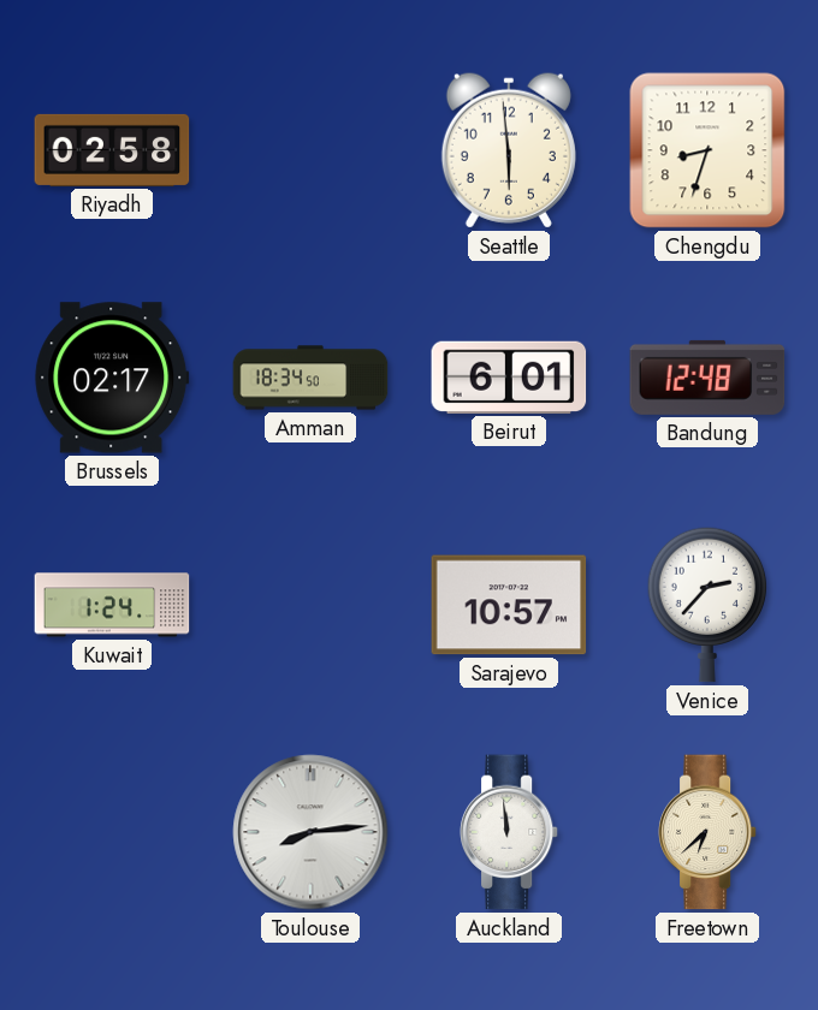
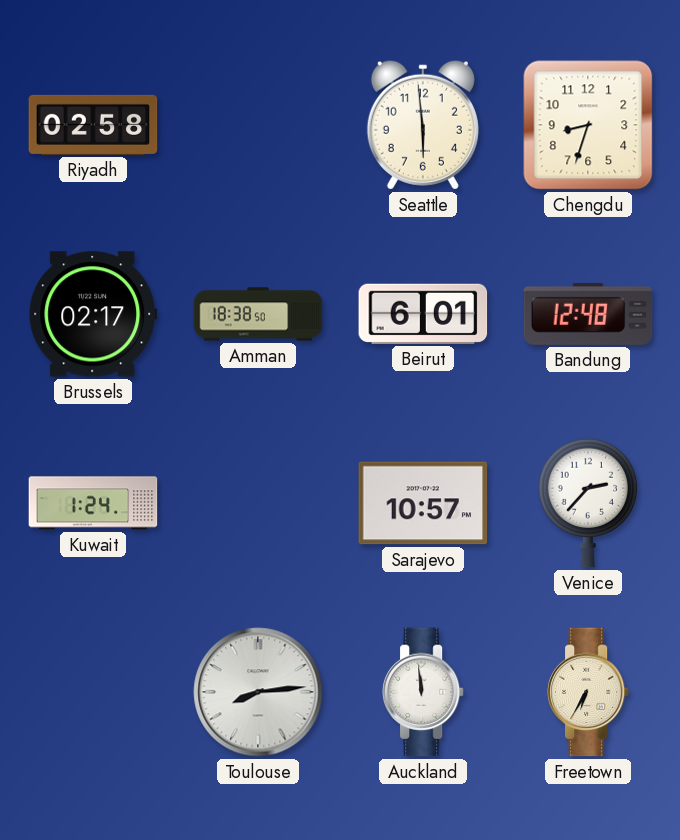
Amman: 18:34 -> 18:38
Freetown: 6:38 -> 6:35
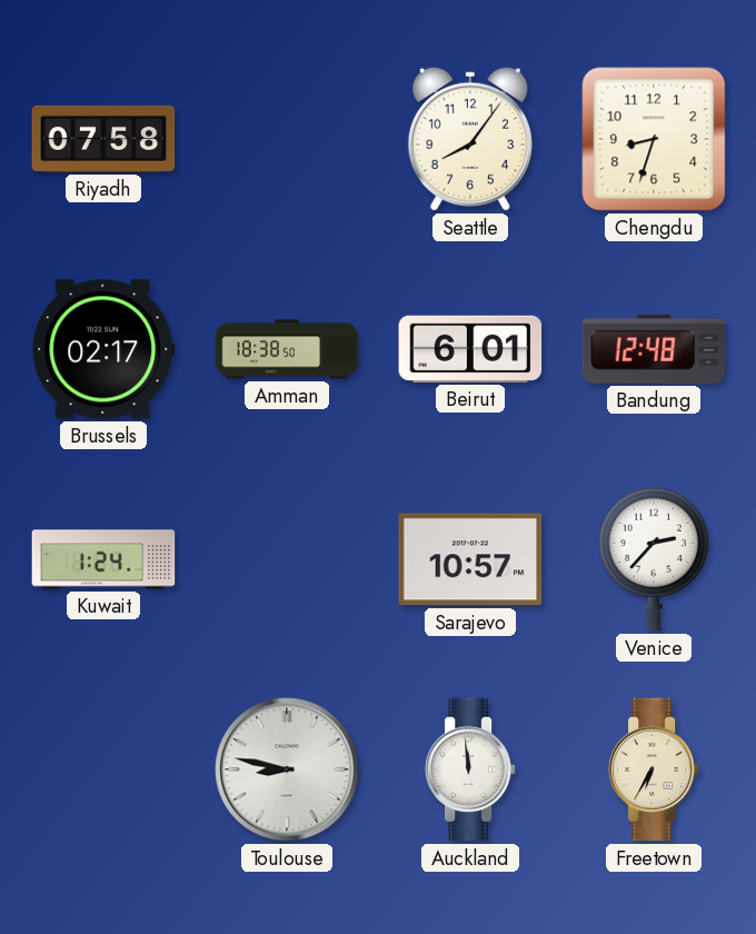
Riyadh: 02:58 -> 07:58
Seattle: 5:59 -> 8:06
Toulouse: 8:14 -> 8:47
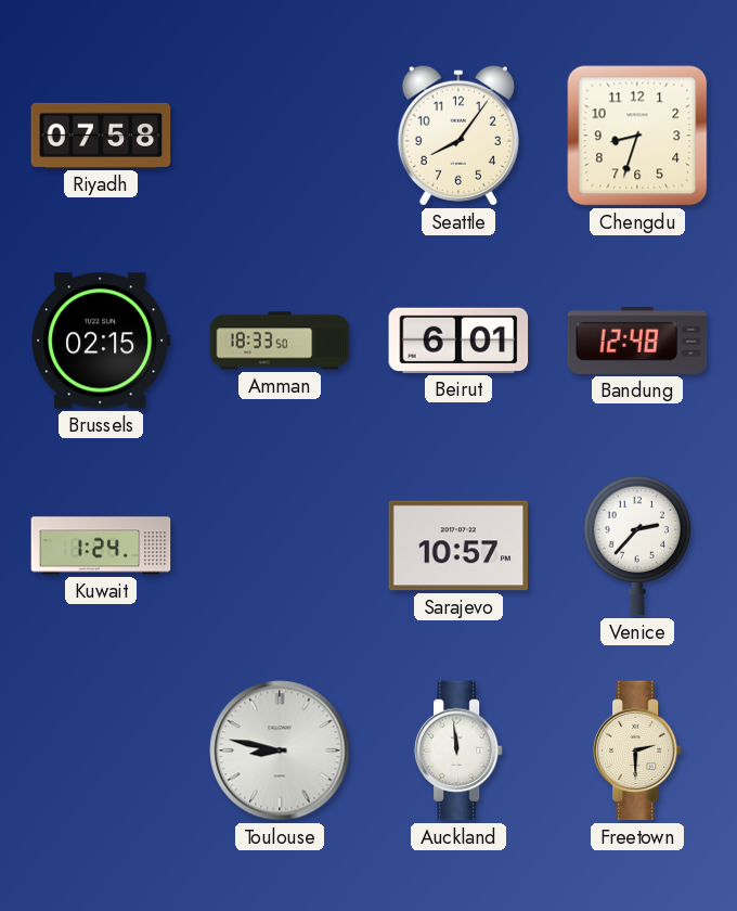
Brussels: 02:17 -> 02:15
Amman: 18:38 -> 18:33
Freetown: 6:35 -> 2:30
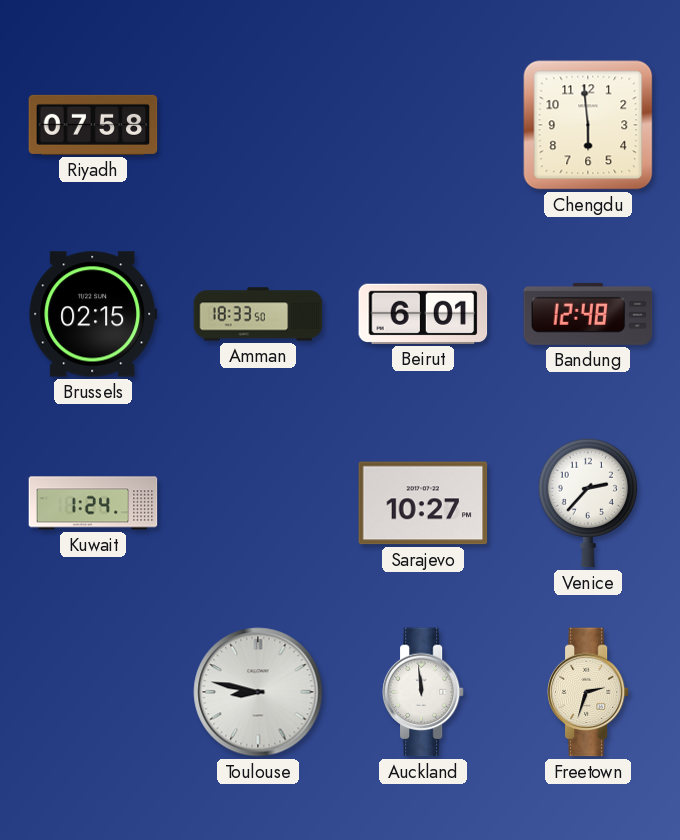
Seattle: 8:06 -> none
Chengdu: 8:33 -> 5:59
Sarajevo: 10:57 -> 10:27
Freetown: 2:30 -> 2:33
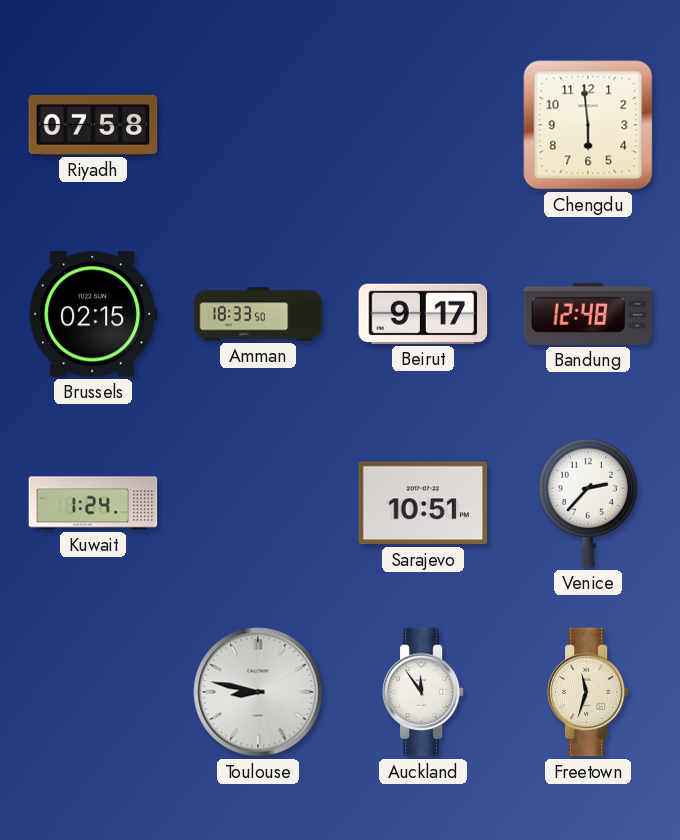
Beirut: 6:01 -> 9:17
Sarajevo: 10:27 -> 10:51
Auckland: 11:59 -> 11:54
Freetown: 2:33 -> 11:33
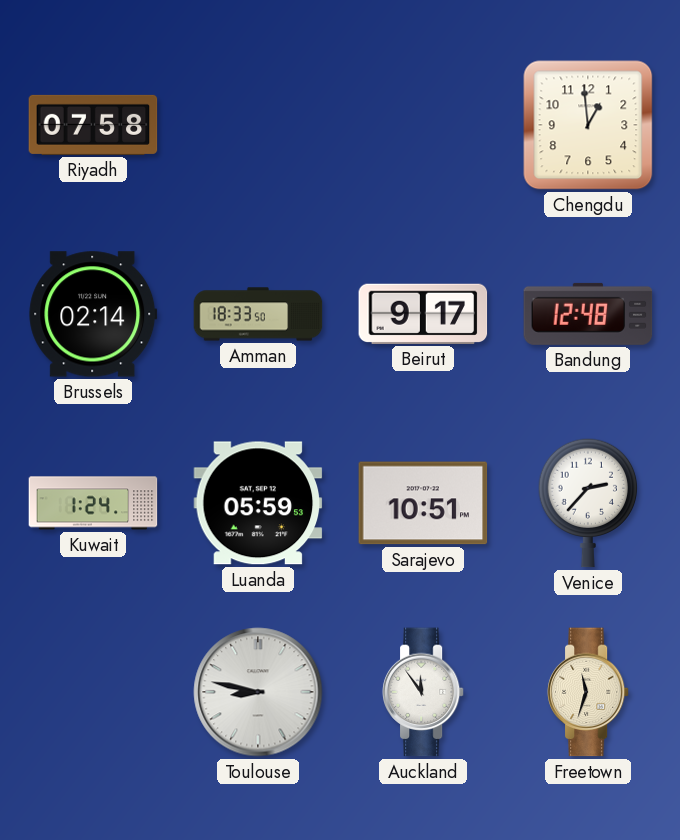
Chengdu: 5:59 -> 12:59
Brussels: 02:15 -> 02:14
Luanda: none -> 05:59
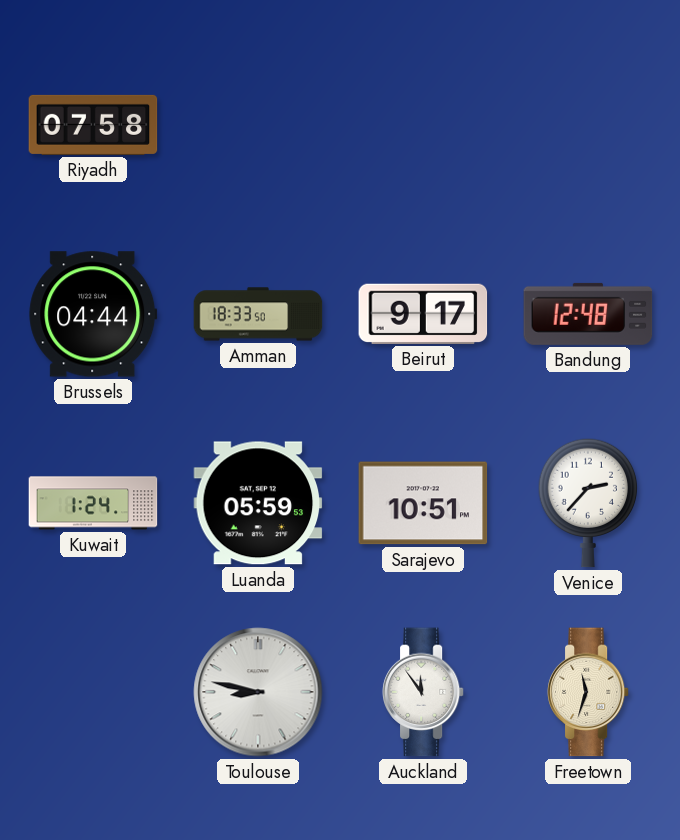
Chengdu: 12:59 -> none
Brussels: 02:14 -> 04:44
